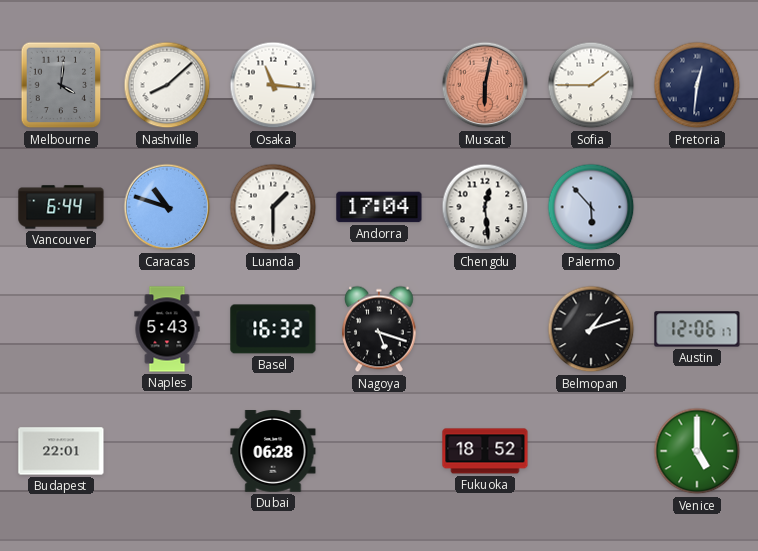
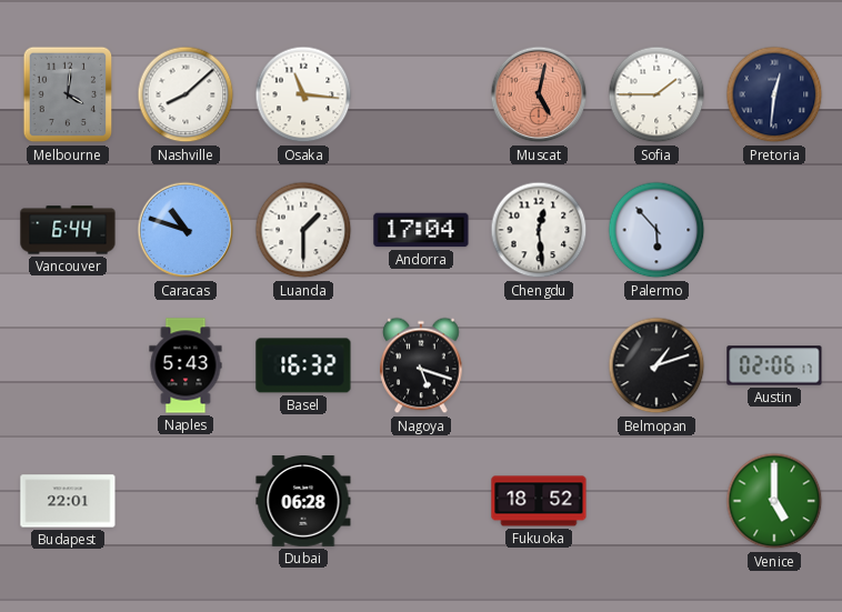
Muscat: 6:02 -> 5:02
Austin: 12:06 -> 02:06
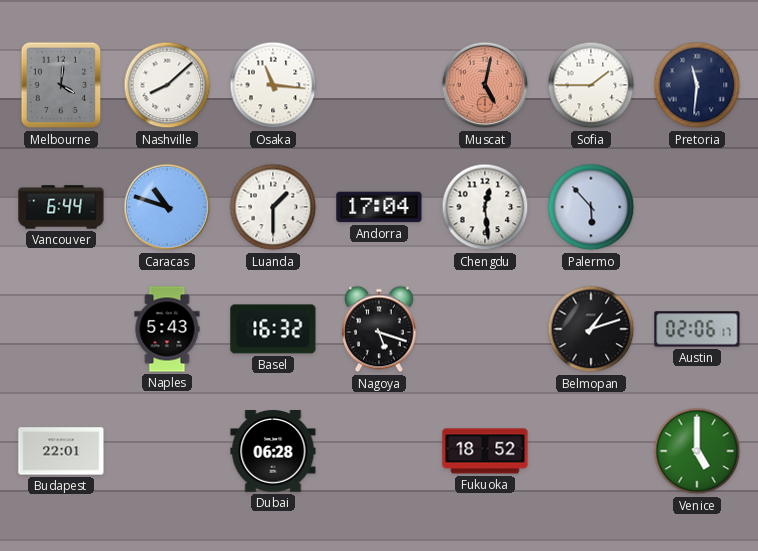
Pretoria: 12:31 -> 11:31
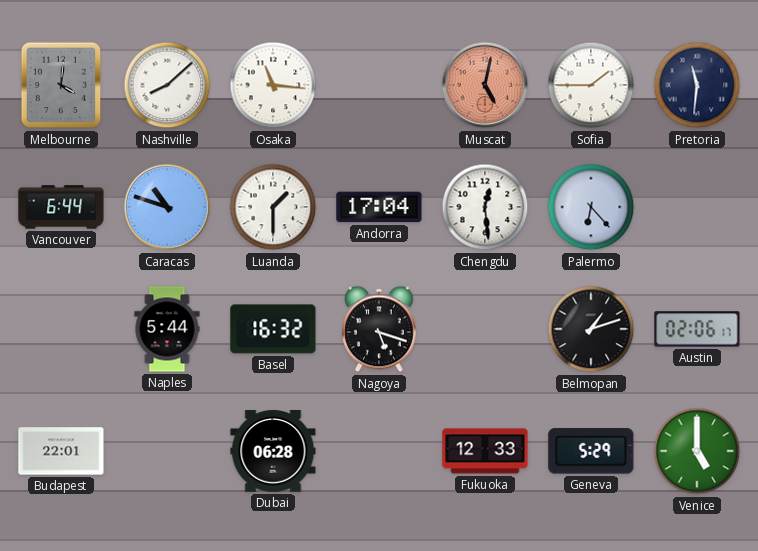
Palermo: 5:53 -> 6:23
Naples: 5:43 -> 5:44
Fukuoka: 18:52 -> 12:33
Geneva: none -> 5:29
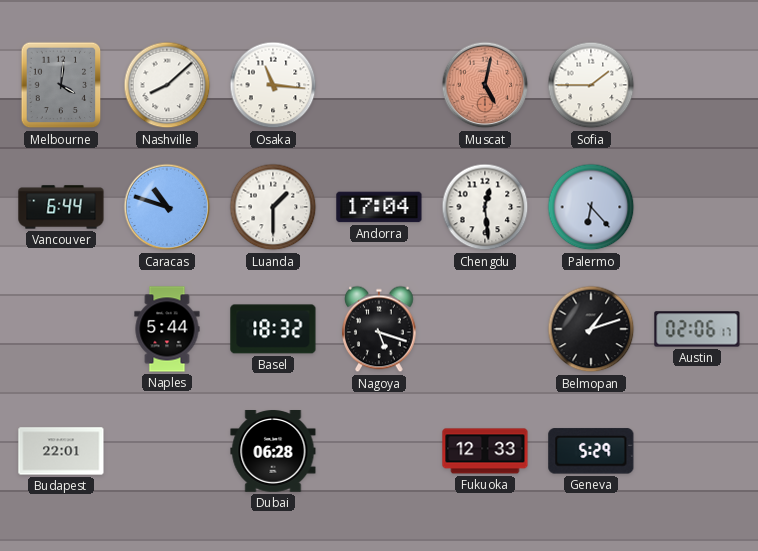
Pretoria: 11:31 -> none
Basel: 16:32 -> 18:32
Venice: 5:00 -> none
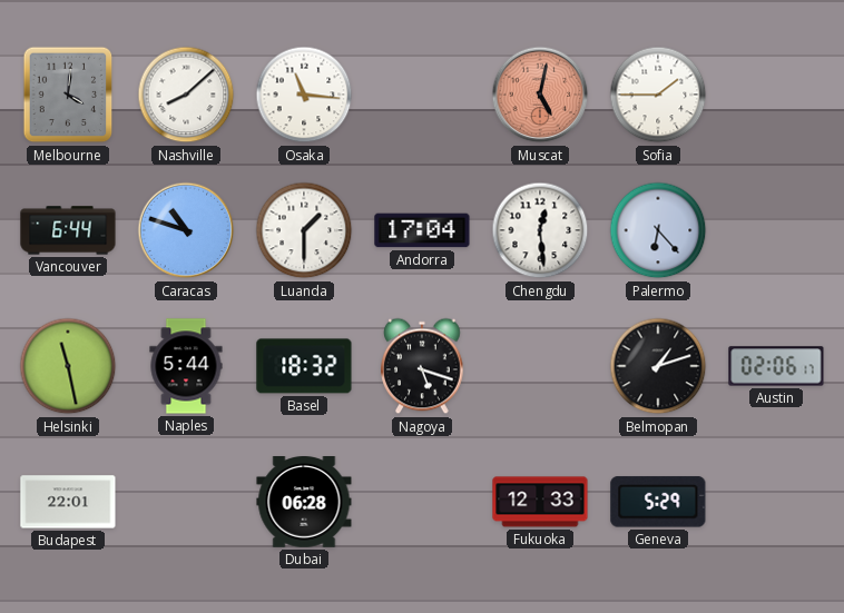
Helsinki: none -> 11:28
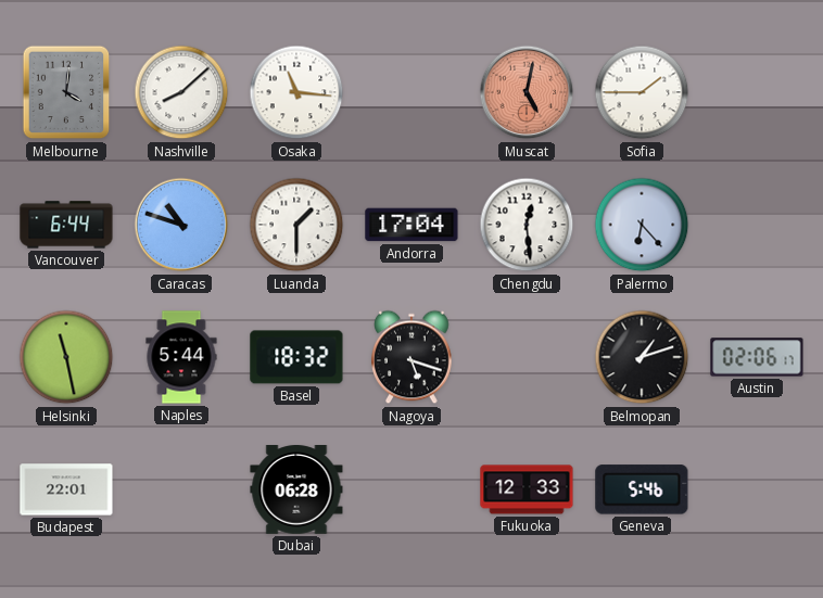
Geneva: 5:29 -> 5:46
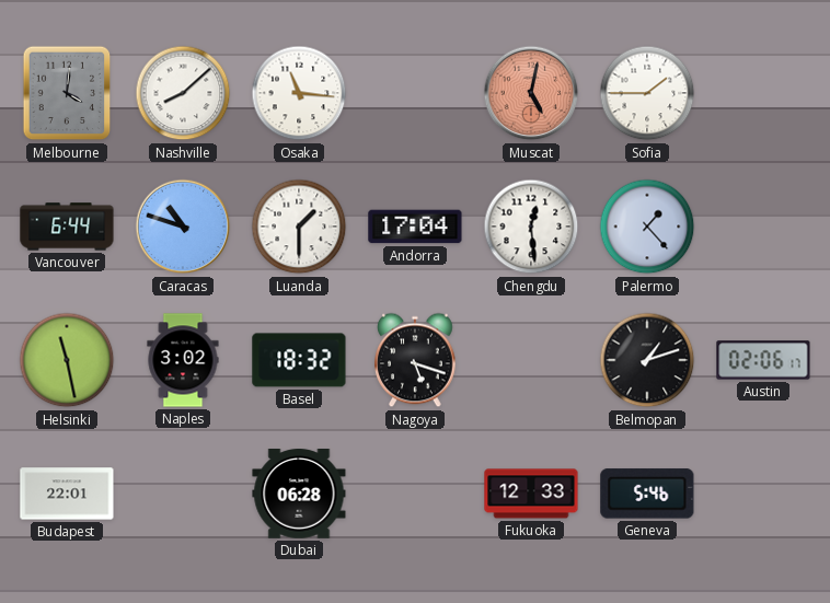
Palermo: 6:23 -> 1:23
Naples: 5:44 -> 3:02
